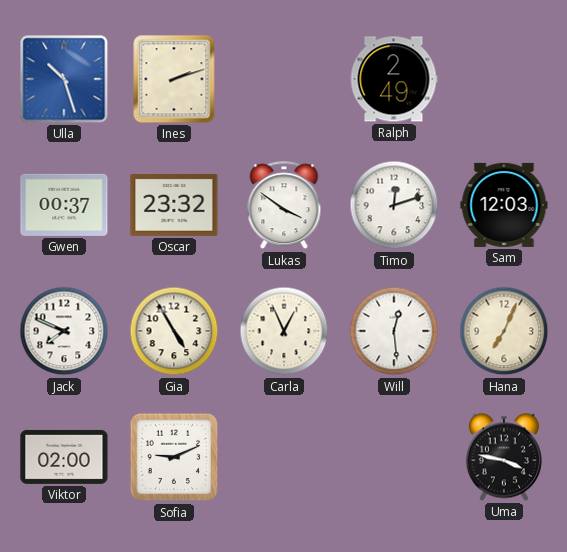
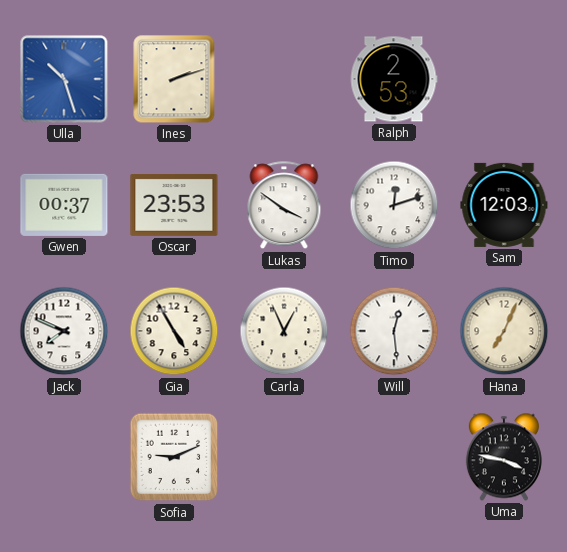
Ralph: 2:49 -> 2:53
Oscar: 23:32 -> 23:53
Viktor: 02:00 -> none
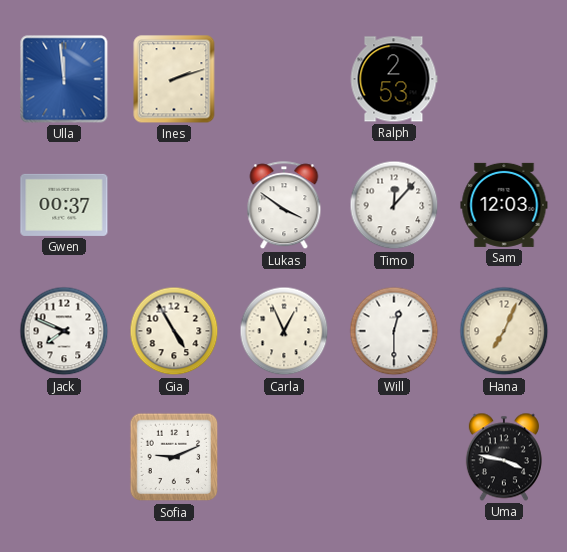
Ulla: 10:27 -> 11:59
Oscar: 23:53 -> none
Timo: 12:12 -> 12:07
Will: 12:29 -> 12:30
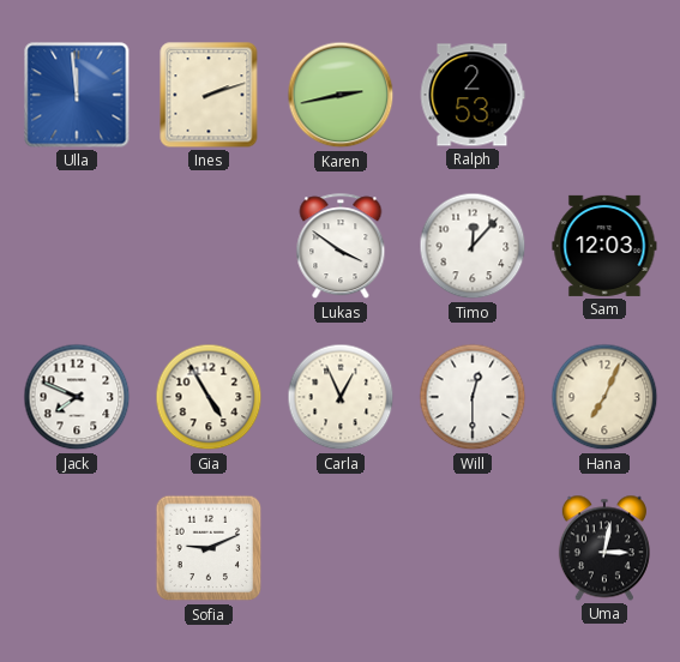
Karen: none -> 2:43
Gwen: 00:37 -> none
Uma: 3:47 -> 3:02
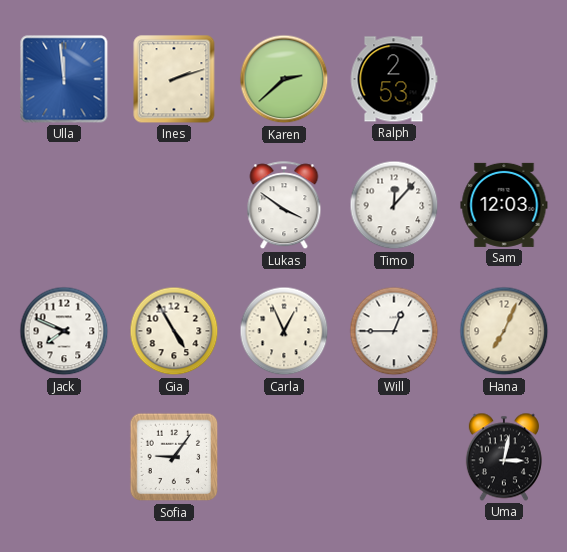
Karen: 2:43 -> 2:38
Will: 12:30 -> 12:45
Sofia: 9:11 -> 9:06
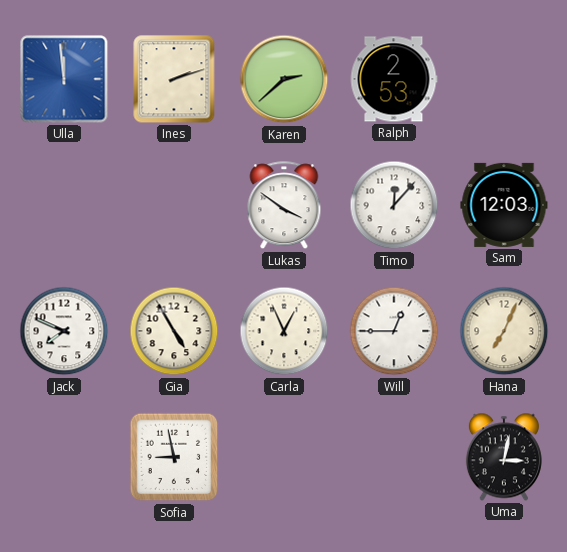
Sofia: 9:06 -> 8:58
